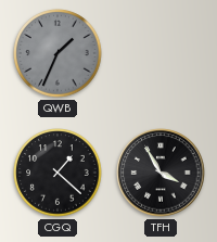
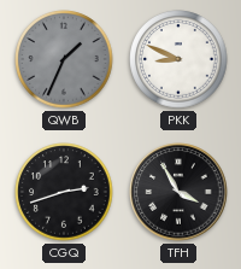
PKK: none -> 8:49
CGQ: 1:22 -> 2:42
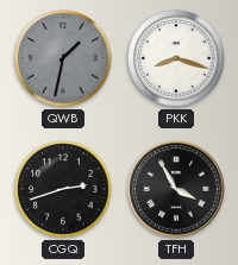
QWB: 1:34 -> 1:32
PKK: 8:49 -> 8:18
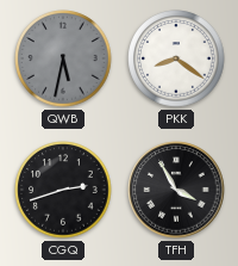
QWB: 1:32 -> 5:32
PKK: 8:18 -> 8:21
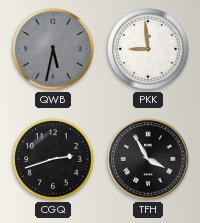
PKK: 8:21 -> 8:59
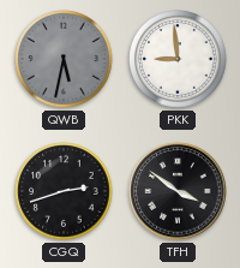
TFH: 3:55 -> 3:51
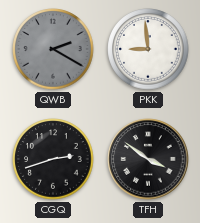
QWB: 5:32 -> 2:20
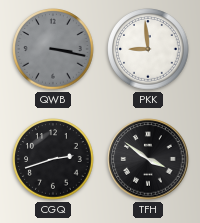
QWB: 2:20 -> 3:17
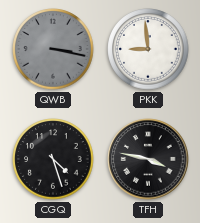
CGQ: 2:42 -> 4:27
TFH: 3:51 -> 3:47
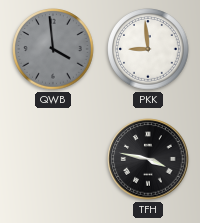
QWB: 3:17 -> 3:59
CGQ: 4:27 -> none
